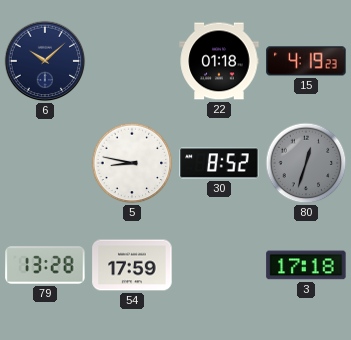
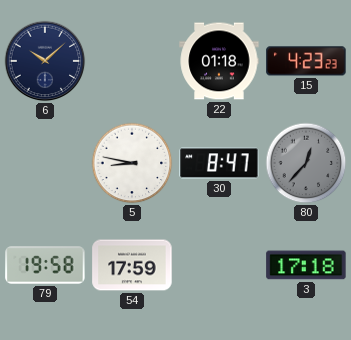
15: 4:19 -> 4:23
30: 8:52 -> 8:47
80: 12:33 -> 12:37
79: 13:28 -> 19:58
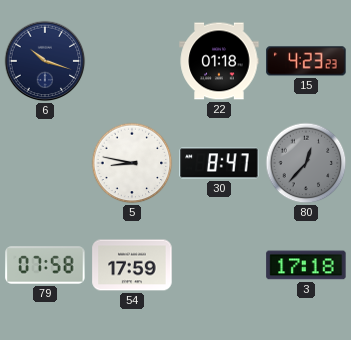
6: 10:08 -> 10:18
79: 19:58 -> 07:58
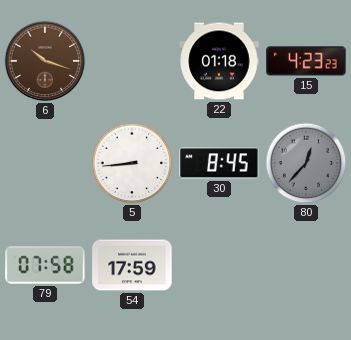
6 dial: navy -> brown
5: 8:47 -> 8:44
30: 8:47 -> 8:45
3: 17:18 -> none
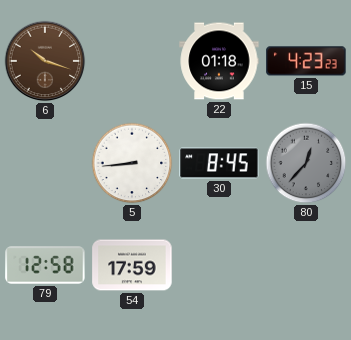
79: 07:58 -> 12:58
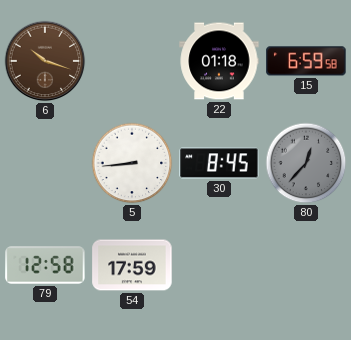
15: 4:23 -> 6:59
